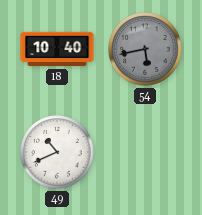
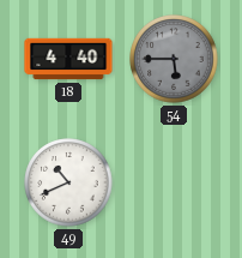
18: 10:40 -> 4:40
54: 5:43 -> 5:45
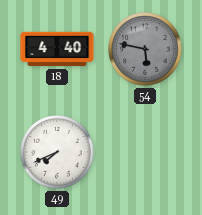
54: 5:45 -> 5:47
49: 10:41 -> 7:41
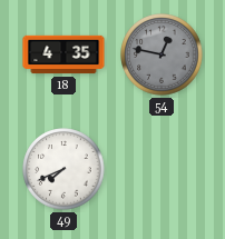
18: 4:40 -> 4:35
54: 5:47 -> 12:47
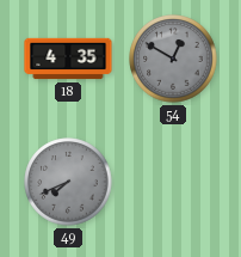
54: 12:47 -> 12:50
49 dial: white -> grey
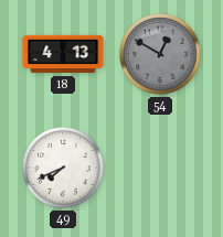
18: 4:35 -> 4:13
49 dial: grey -> white
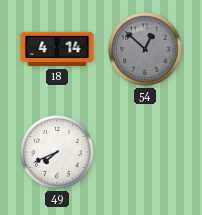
18: 4:13 -> 4:14
54: 12:50 -> 12:52
